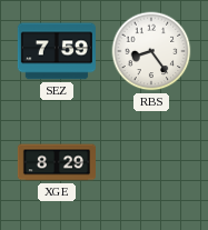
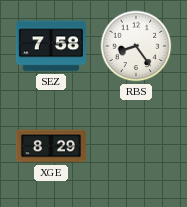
SEZ: 7:59 -> 7:58
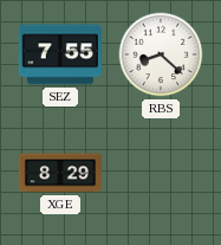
SEZ: 7:58 -> 7:55
RBS: 8:24 -> 8:22
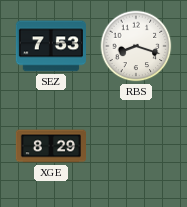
SEZ: 7:55 -> 7:53
RBS: 8:22 -> 8:18
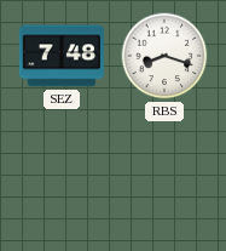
SEZ: 7:53 -> 7:48
XGE: 8:29 -> none
